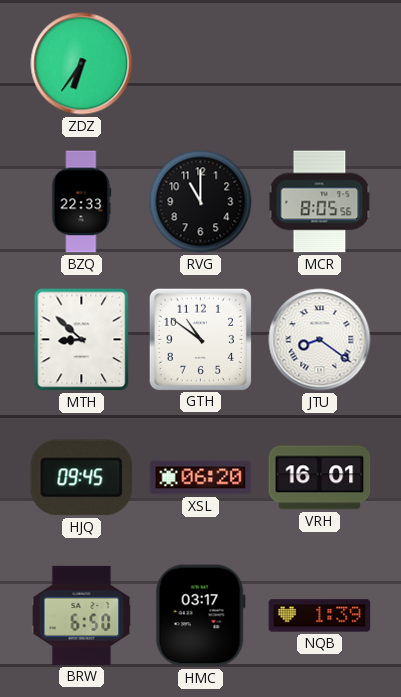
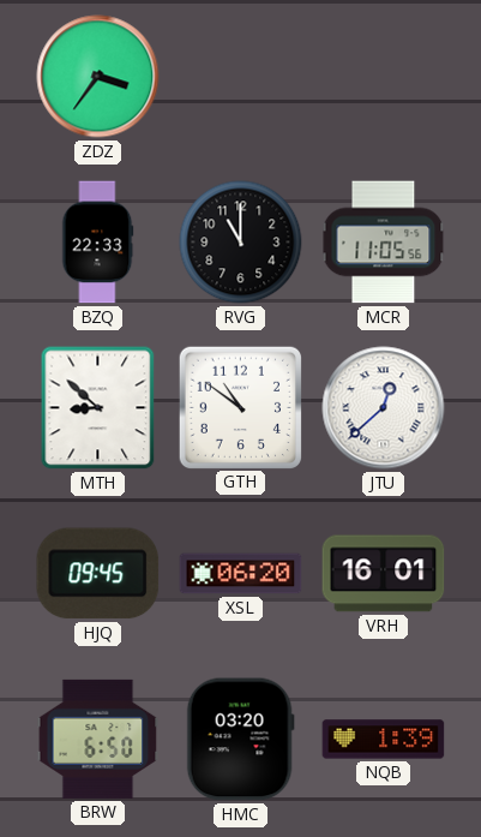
ZDZ: 6:36 -> 3:36
MCR: 8:05 -> 11:05
JTU: 8:21 -> 12:38
HMC: 03:17 -> 03:20
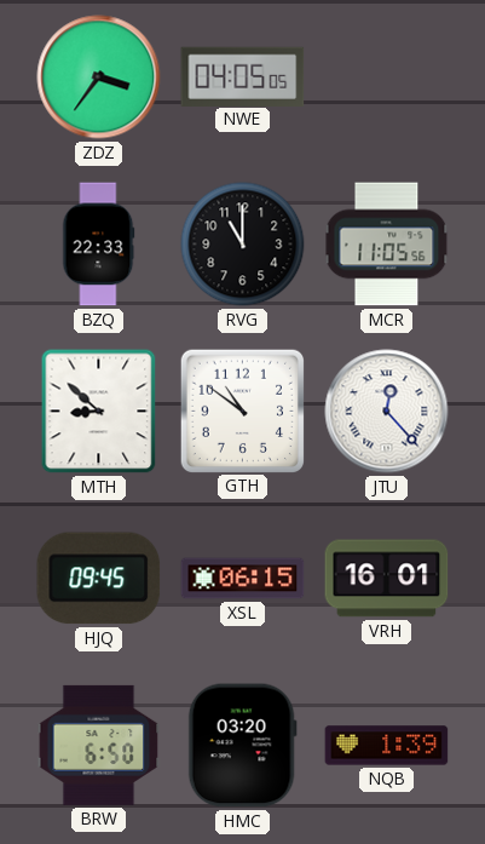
NWE: none -> 04:05
JTU: 12:38 -> 12:23
XSL: 06:20 -> 06:15
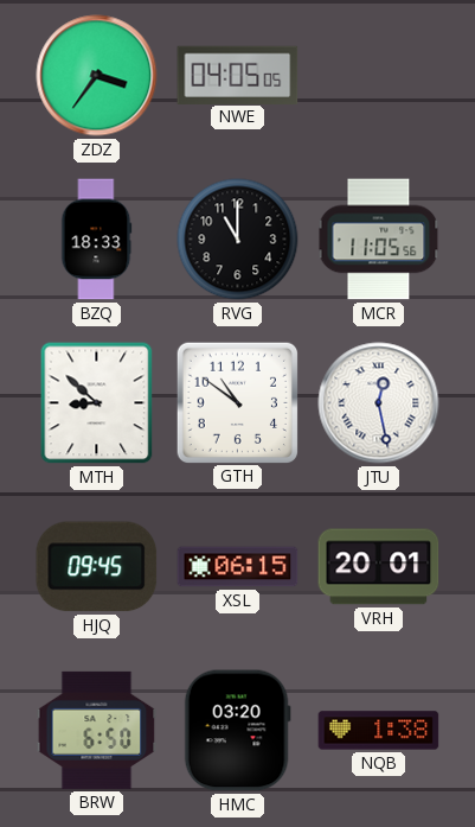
BZQ: 22:33 -> 18:33
JTU: 12:23 -> 12:28
VRH: 16:01 -> 20:01
NQB: 1:39 -> 1:38
